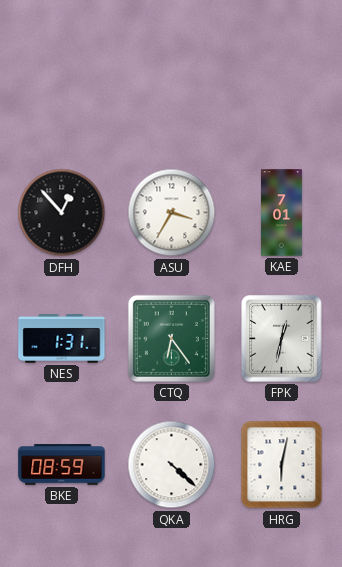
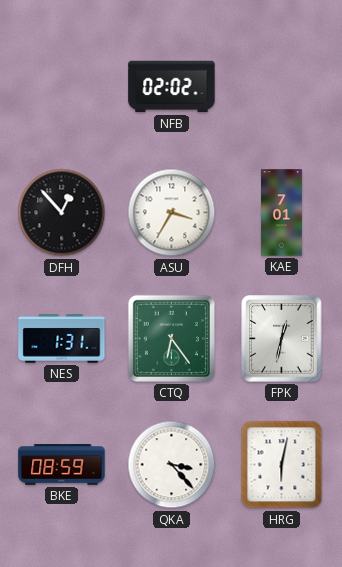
NFB: none -> 02:02
QKA: 4:22 -> 3:23
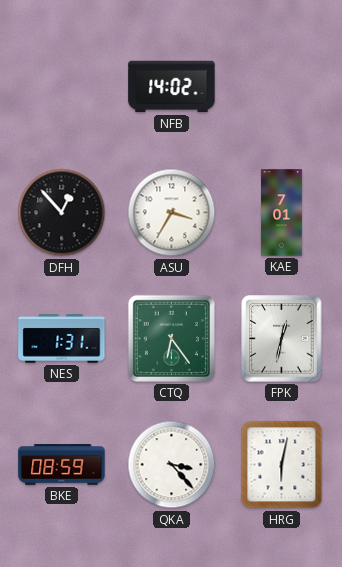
NFB: 02:02 -> 14:02
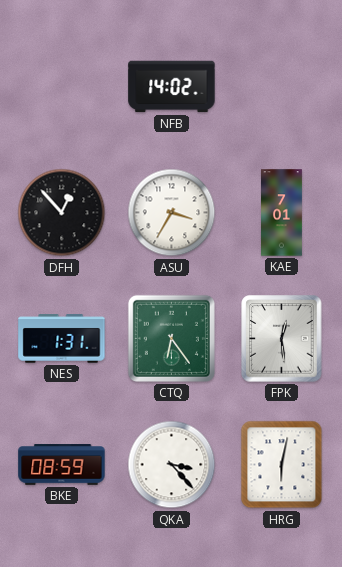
FPK: 12:32 -> 12:29
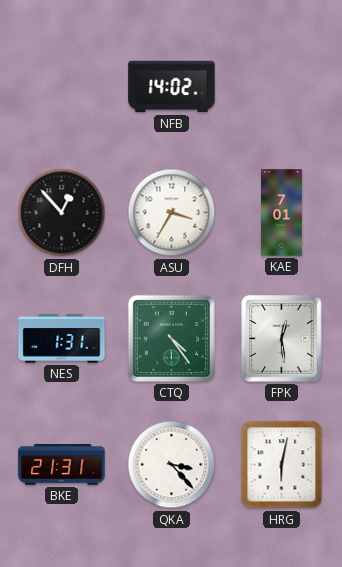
CTQ: 6:24 -> 4:24
BKE: 08:59 -> 21:31
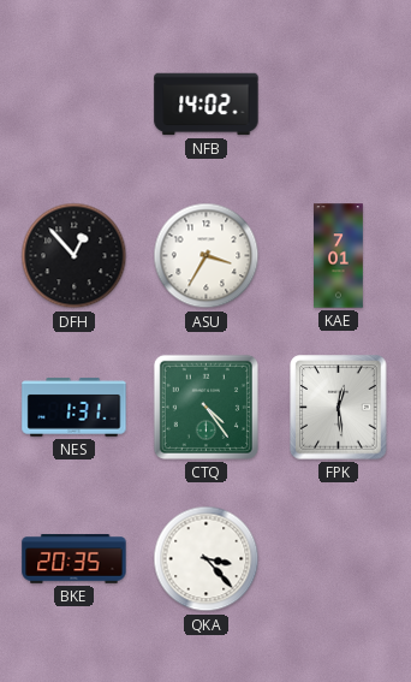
BKE: 21:31 -> 20:35
HRG: 6:02 -> none
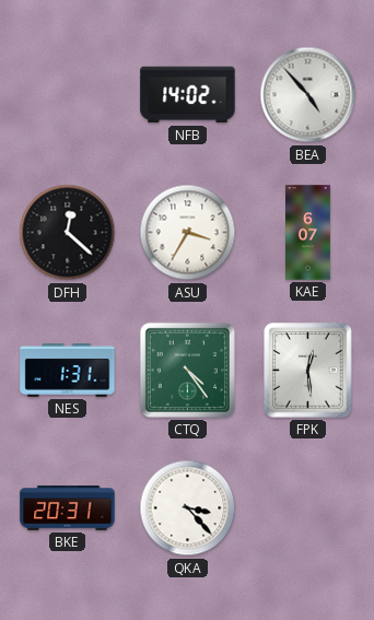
BEA: none -> 4:53
DFH: 12:53 -> 12:22
KAE: 7:01 -> 6:07
BKE: 20:35 -> 20:31
